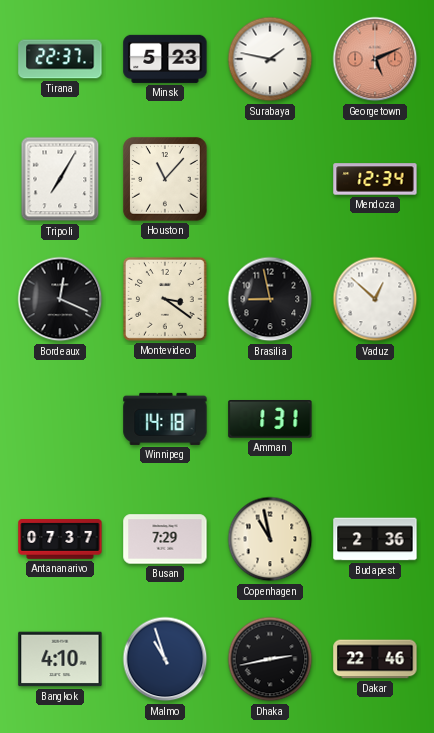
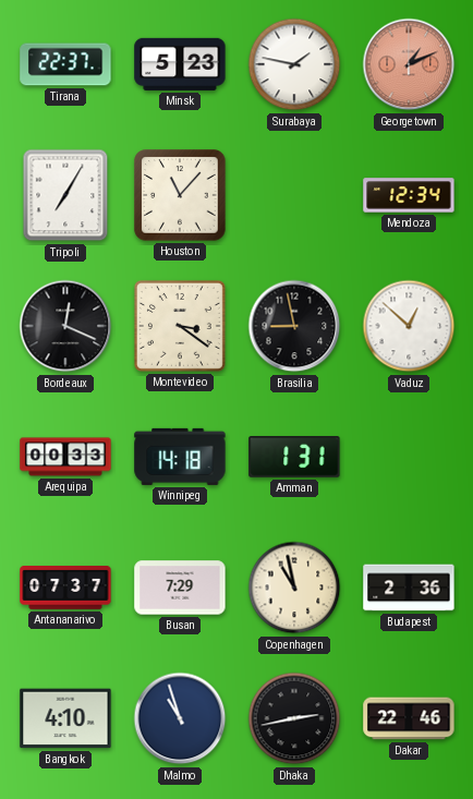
Georgetown: 5:11 -> 1:11
Arequipa: none -> 00:33
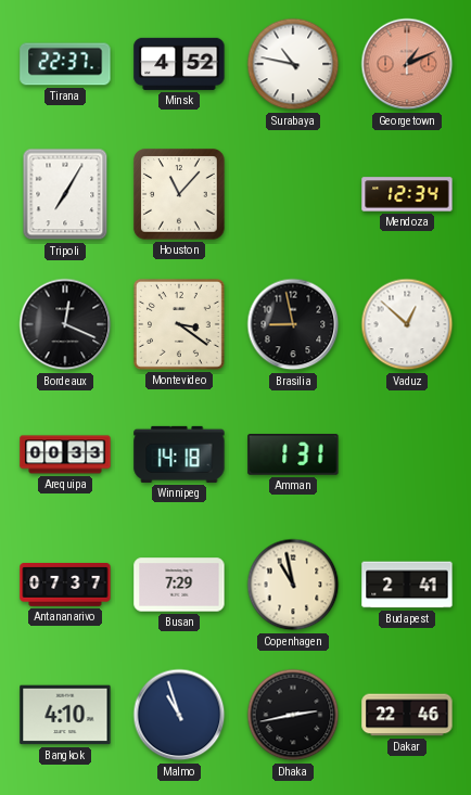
Minsk: 5:23 -> 4:52
Surabaya: 1:47 -> 10:47
Budapest: 2:36 -> 2:41
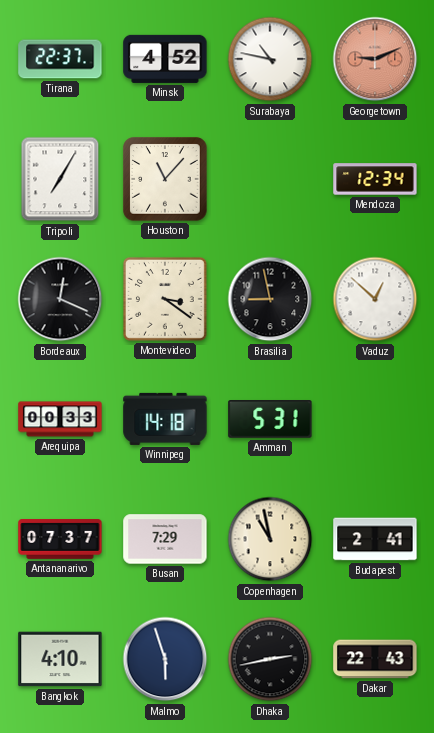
Georgetown: 1:11 -> 9:11
Amman: 1:31 -> 5:31
Malmo: 10:57 -> 5:57
Dakar: 22:46 -> 22:43
